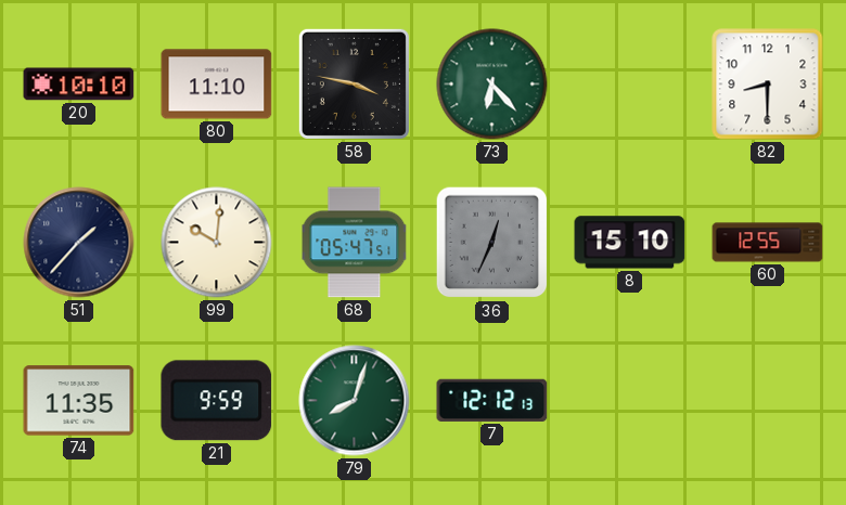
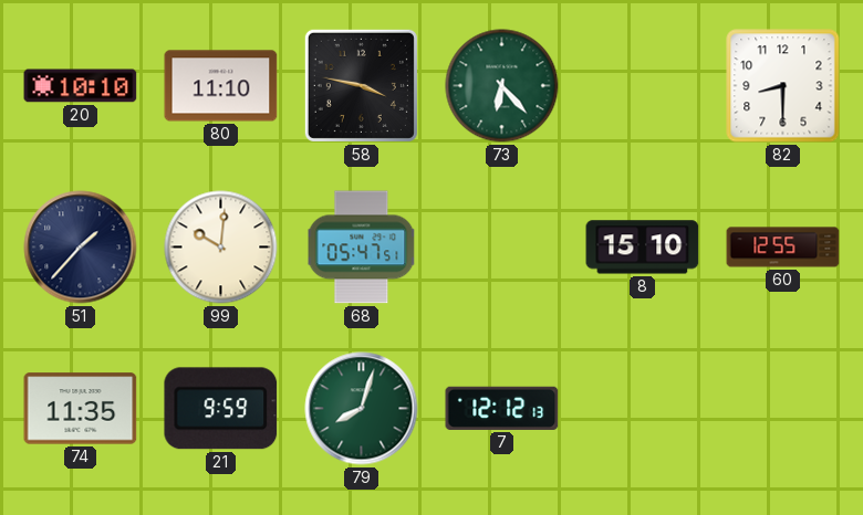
36: 12:34 -> none
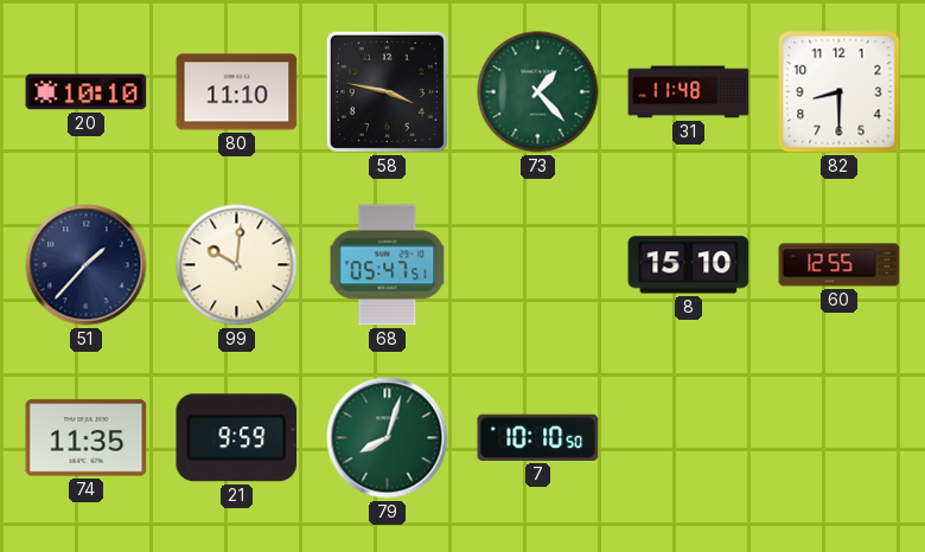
73: 6:23 -> 1:23
31: none -> 11:48
7: 12:12 -> 10:10
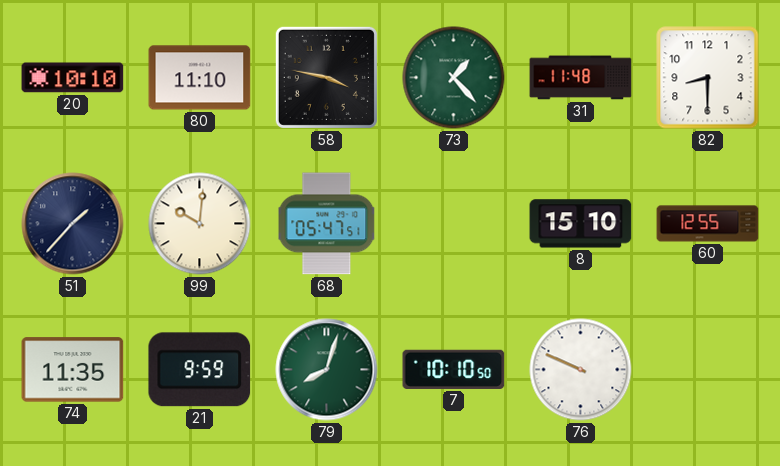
76: none -> 9:49
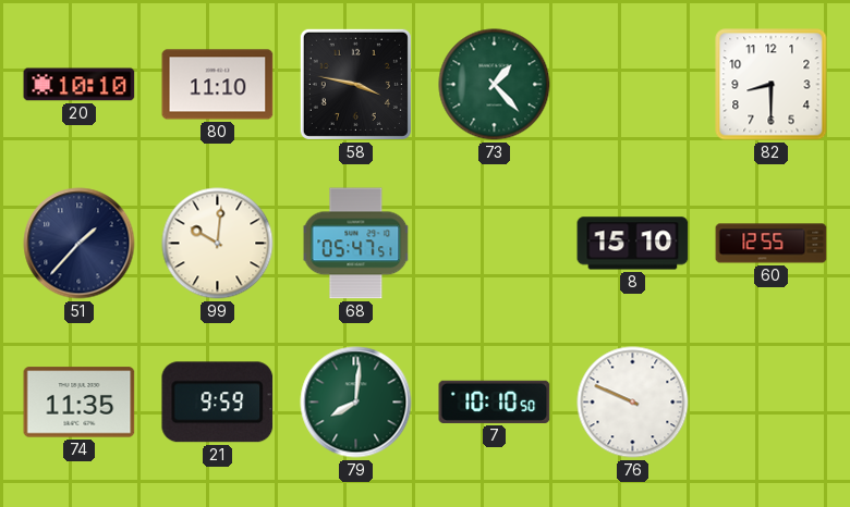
31: 11:48 -> none
79: 8:03 -> 8:01
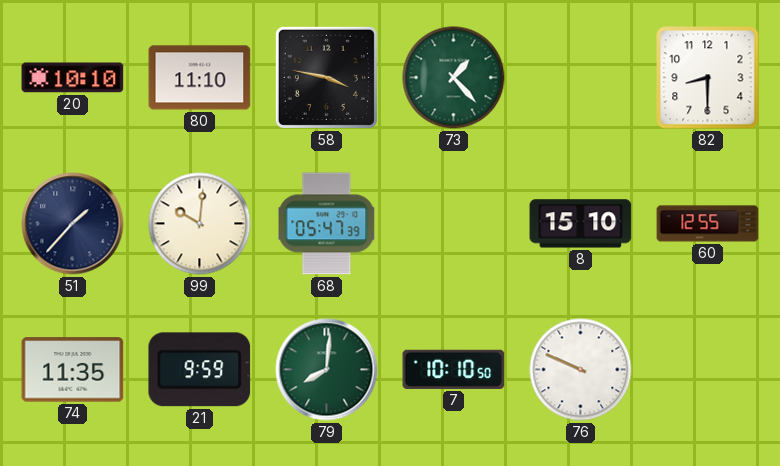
68: 05:47:51 -> 05:47:39
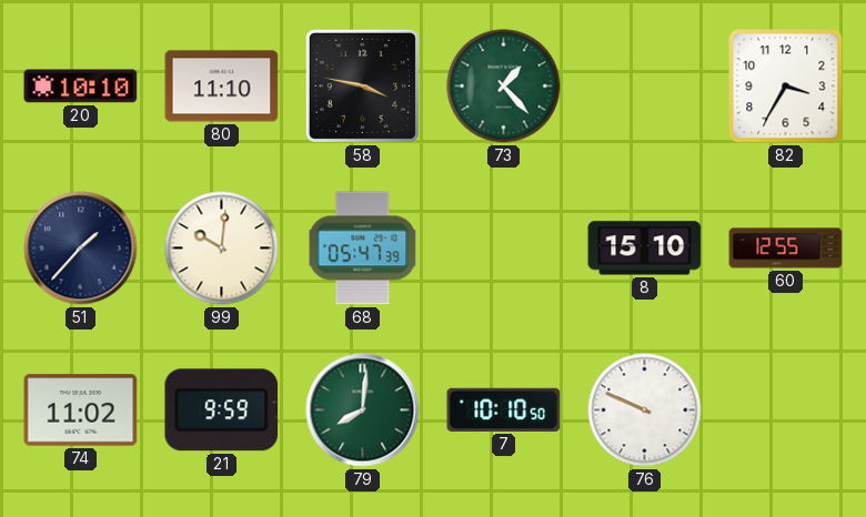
82: 8:30 -> 3:35
74: 11:35 -> 11:02
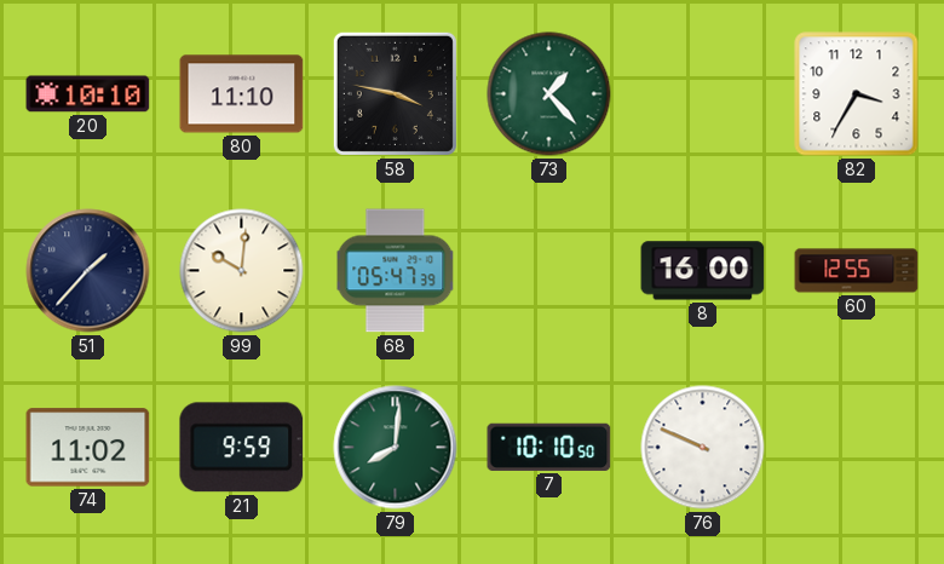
8: 15:10 -> 16:00
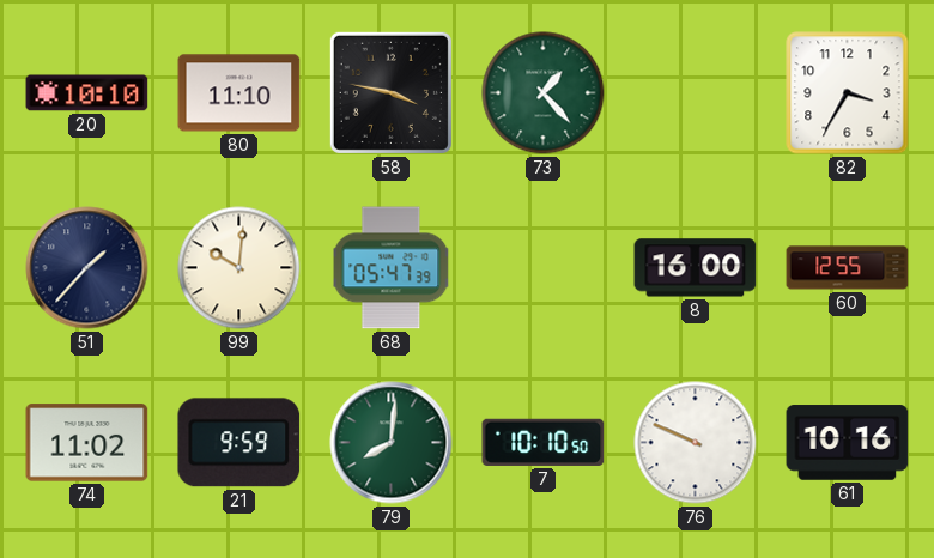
61: none -> 10:16
